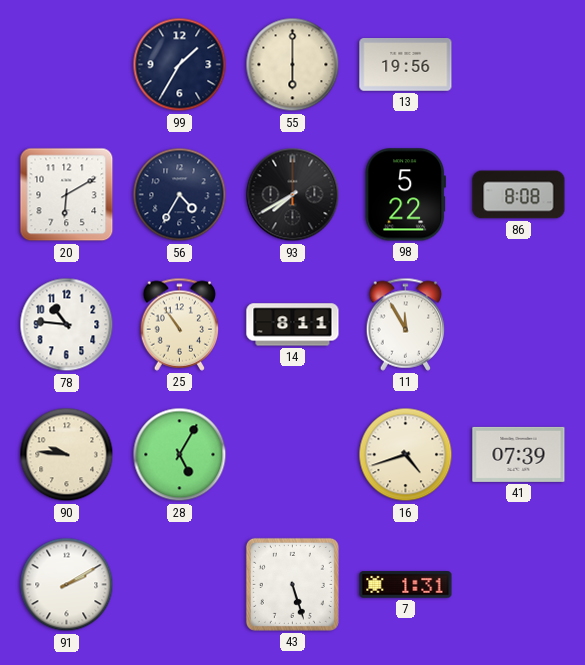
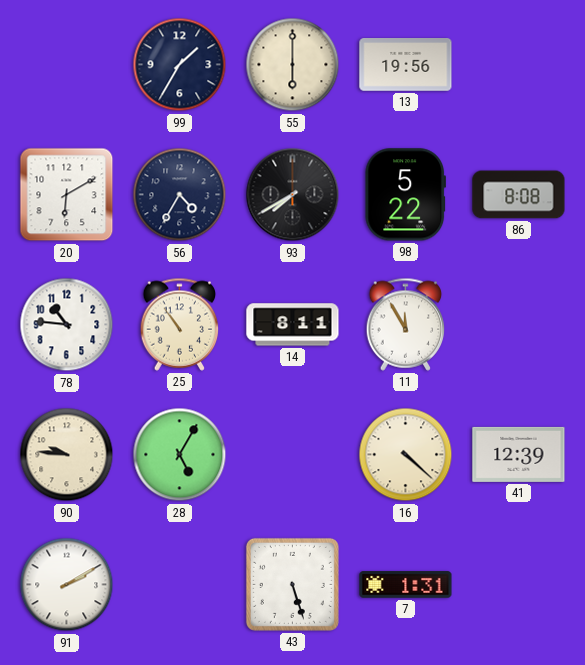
16: 4:42 -> 4:22
41: 07:39 -> 12:39
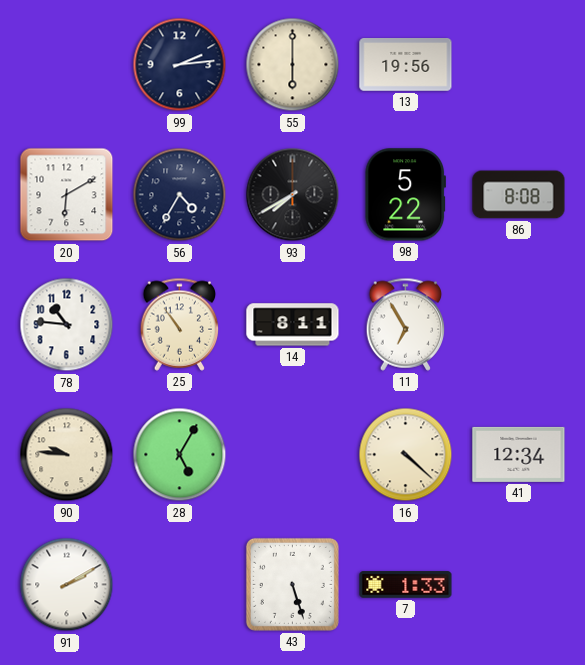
99: 1:35 -> 2:14
11: 11:55 -> 6:55
41: 12:39 -> 12:34
7: 1:31 -> 1:33
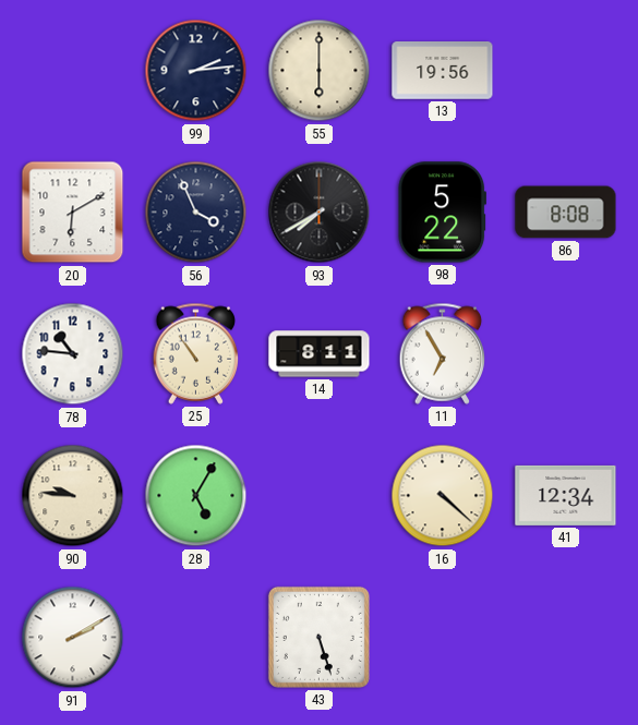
56: 4:35 -> 3:56
7: 1:33 -> none
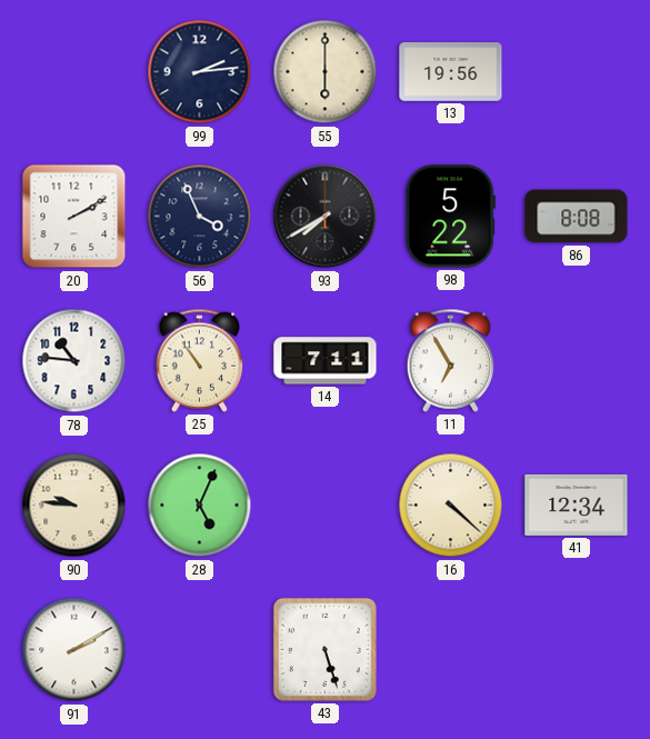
20: 6:10 -> 2:10
14: 8:11 -> 7:11
28: 5:05 -> 5:04
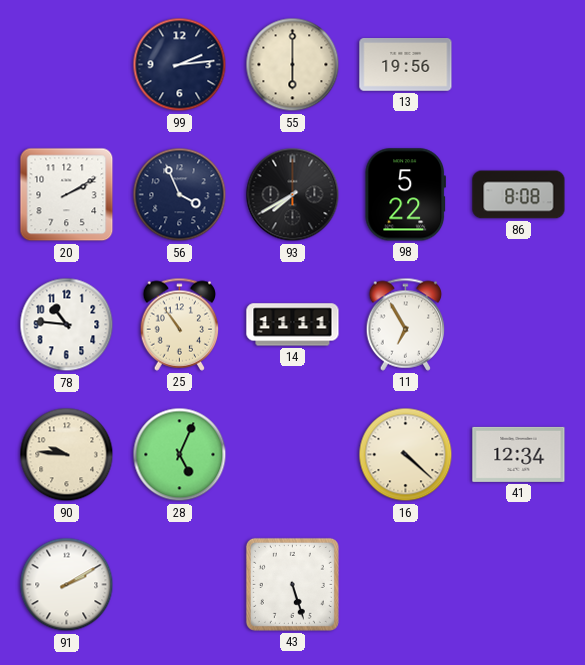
14: 7:11 -> 11:11
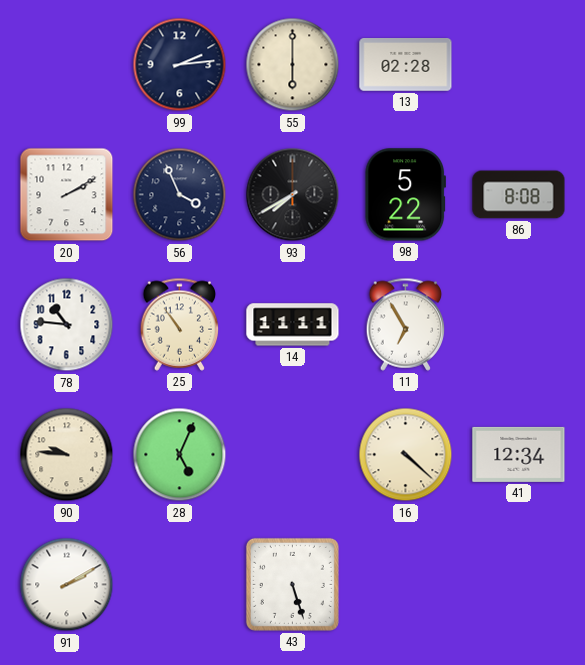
13: 19:56 -> 02:28
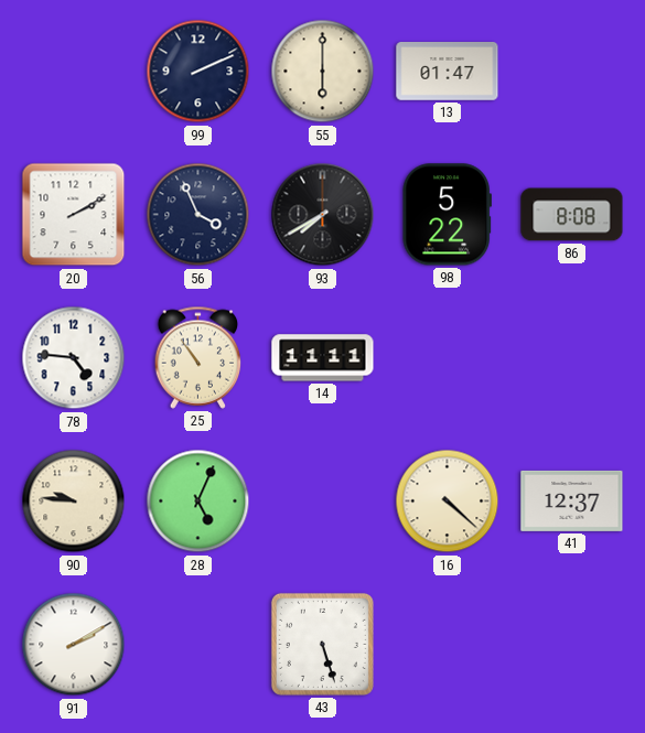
99: 2:14 -> 2:11
13: 02:28 -> 01:47
78: 10:46 -> 4:46
11: 6:55 -> none
41: 12:34 -> 12:37
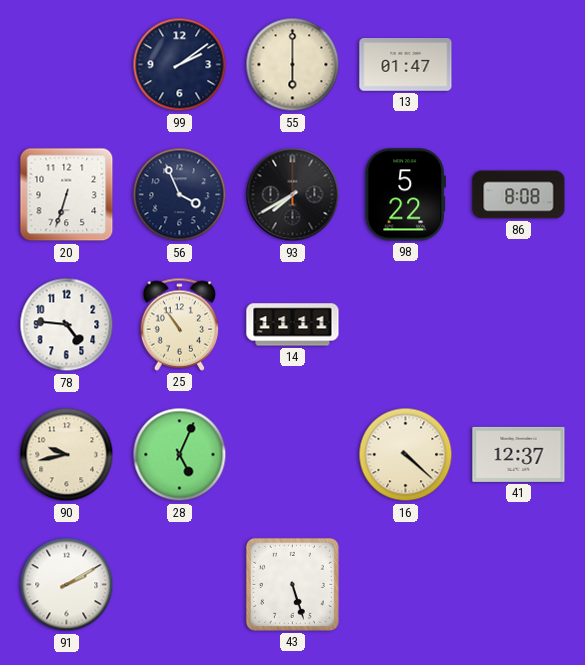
99: 2:11 -> 2:09
20: 2:10 -> 6:33
90: 9:46 -> 9:43
